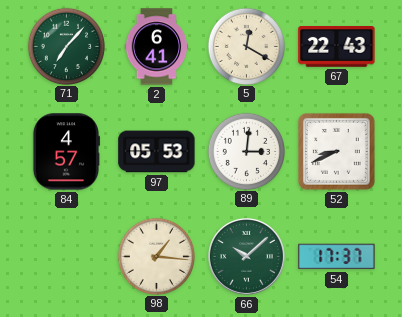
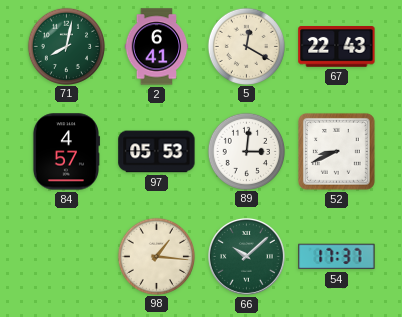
71: 7:07 -> 8:02
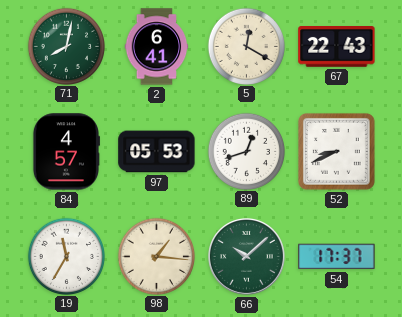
89: 3:01 -> 12:42
19: none -> 11:35
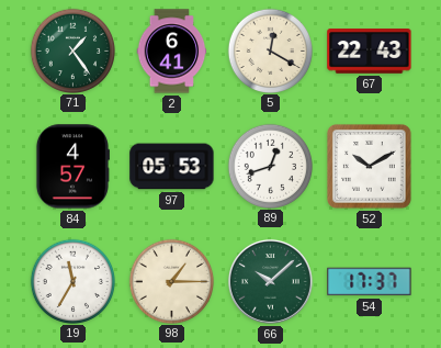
71: 8:02 -> 1:24
52: 8:41 -> 10:10
98: 1:16 -> 1:15
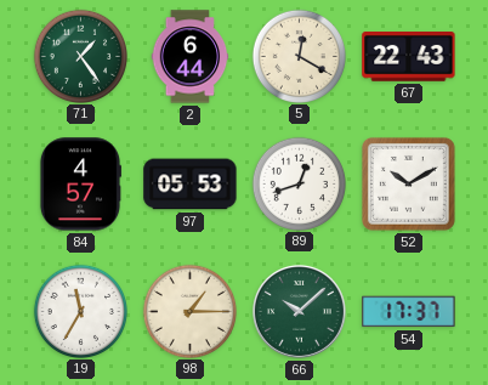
2: 6:41 -> 6:44
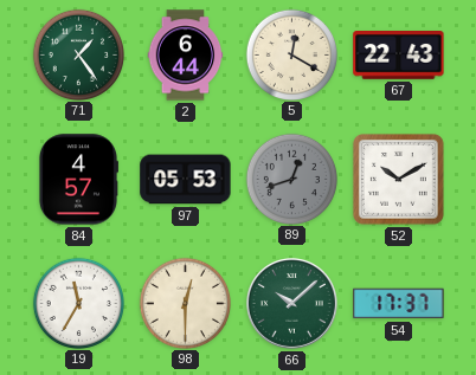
89 dial: white -> grey
98: 1:15 -> 12:30
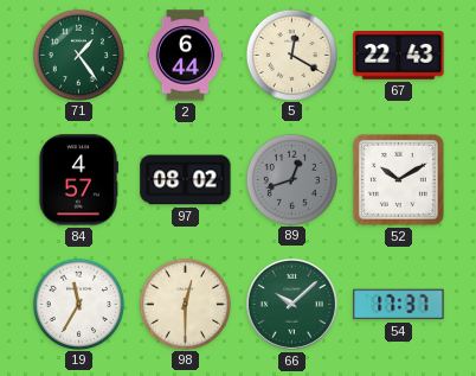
97: 05:53 -> 08:02
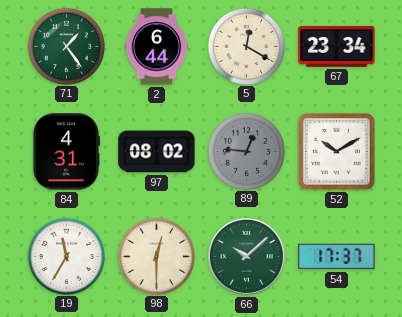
67: 22:43 -> 23:34
84: 4:57 -> 4:31
89: 12:42 -> 12:46
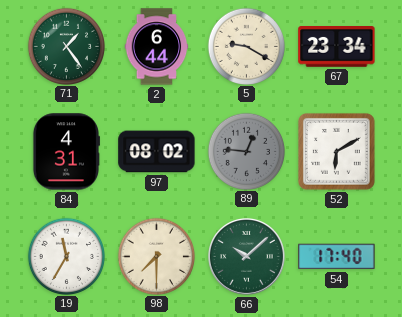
5: 12:20 -> 9:20
52: 10:10 -> 6:10
98: 12:30 -> 7:30
54: 17:37 -> 17:40
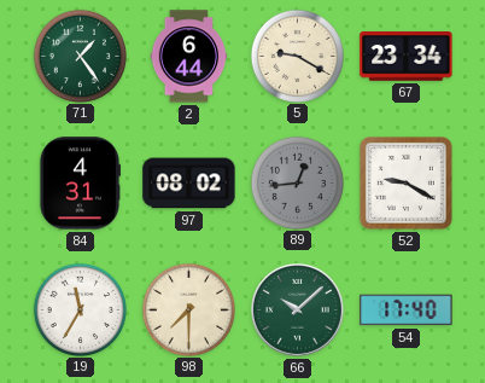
89: 12:46 -> 12:44
52: 6:10 -> 9:20
